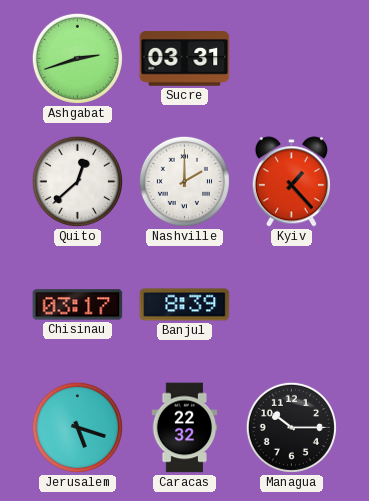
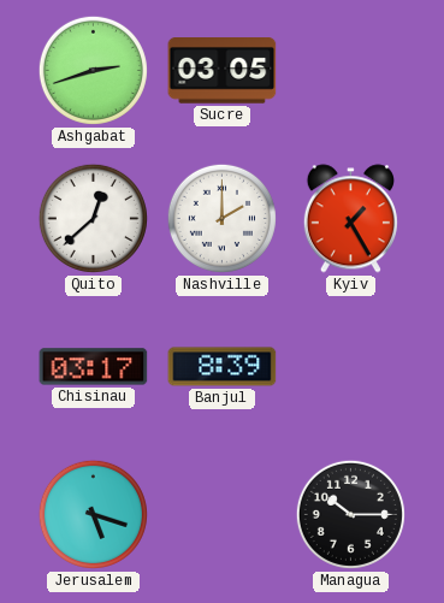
Sucre: 03:31 -> 03:05
Kyiv: 1:23 -> 1:25
Caracas: 22:32 -> none
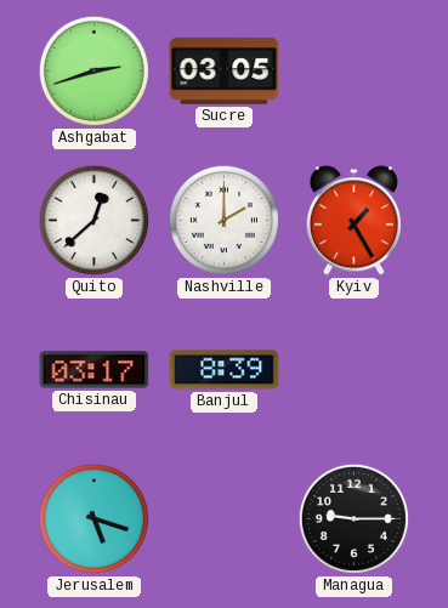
Managua: 10:15 -> 9:15
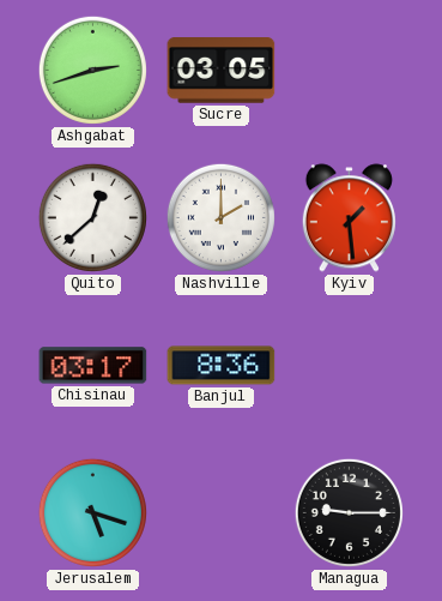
Kyiv: 1:25 -> 1:29
Banjul: 8:39 -> 8:36
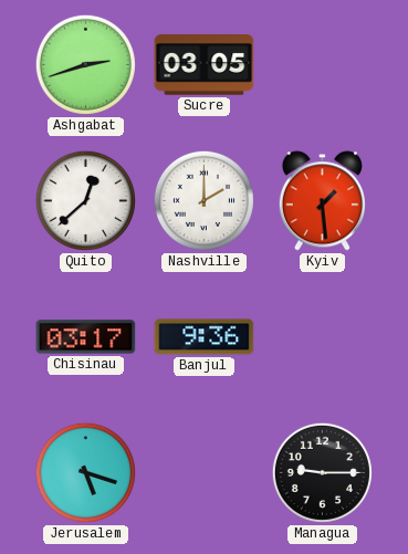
Banjul: 8:36 -> 9:36
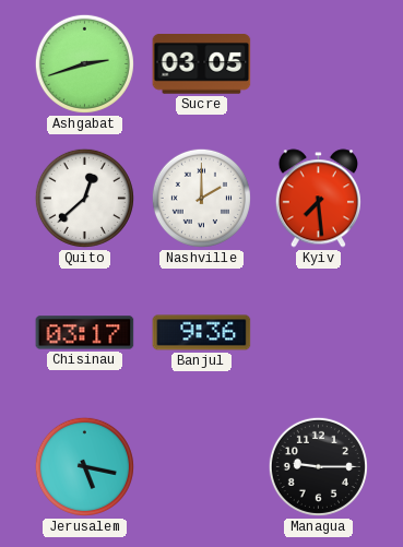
Kyiv: 1:29 -> 7:29
Jerusalem: 5:18 -> 5:17
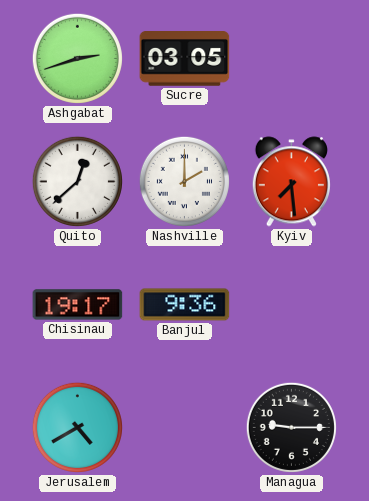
Chisinau: 03:17 -> 19:17
Jerusalem: 5:17 -> 4:40
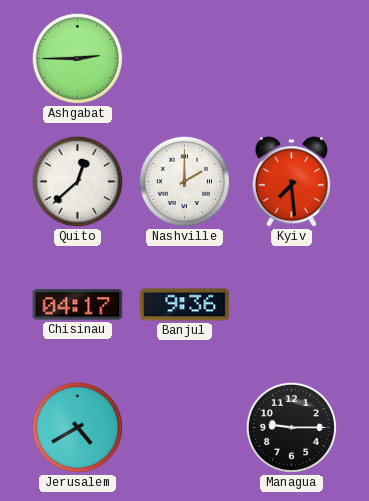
Ashgabat: 2:42 -> 2:45
Sucre: 03:05 -> none
Chisinau: 19:17 -> 04:17
